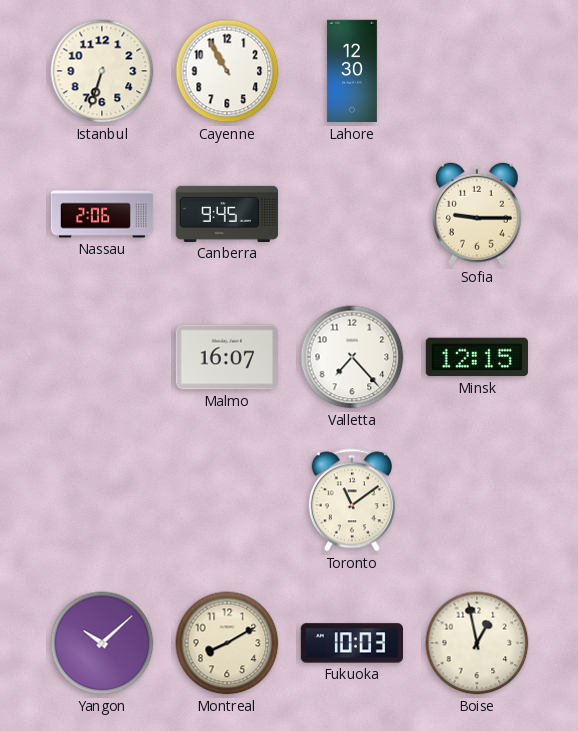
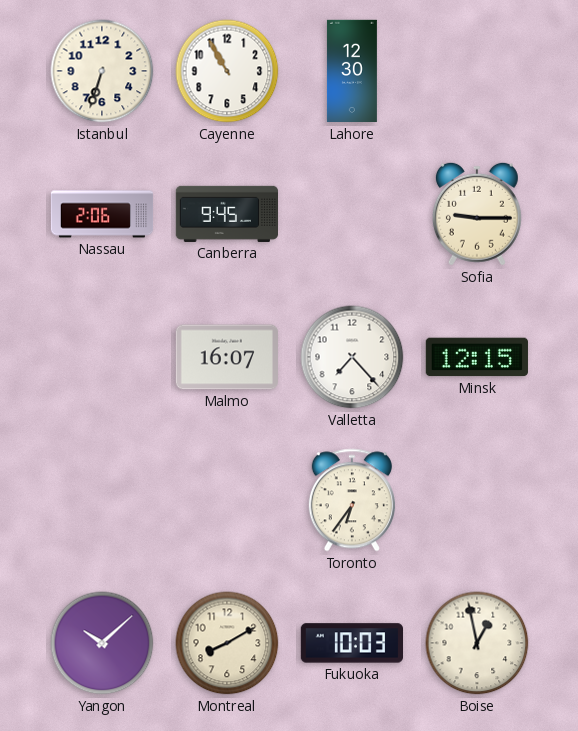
Toronto: 11:09 -> 6:36
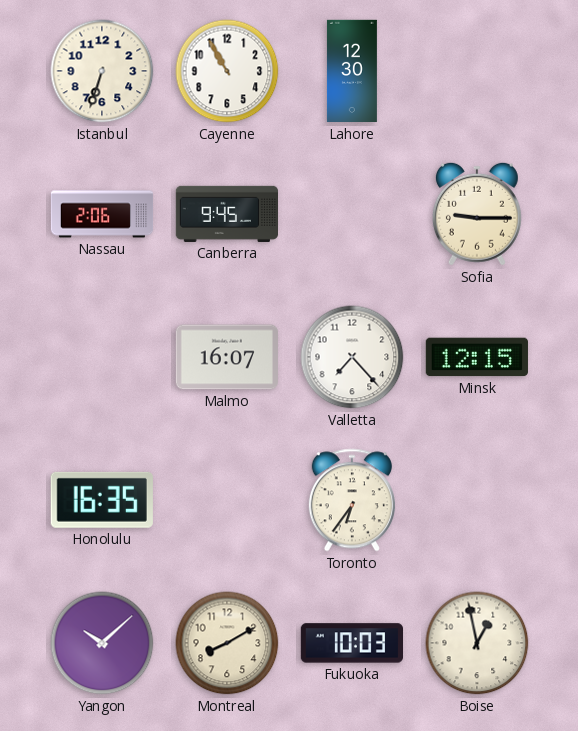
Honolulu: none -> 16:35
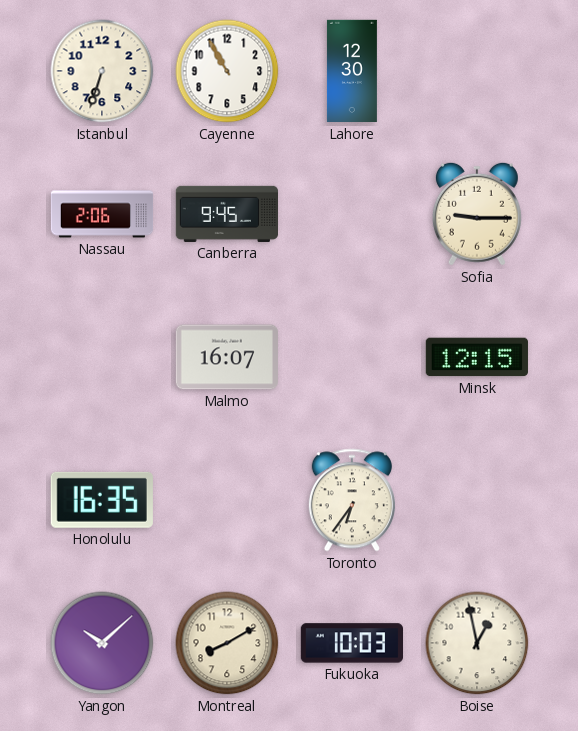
Valletta: 7:23 -> none
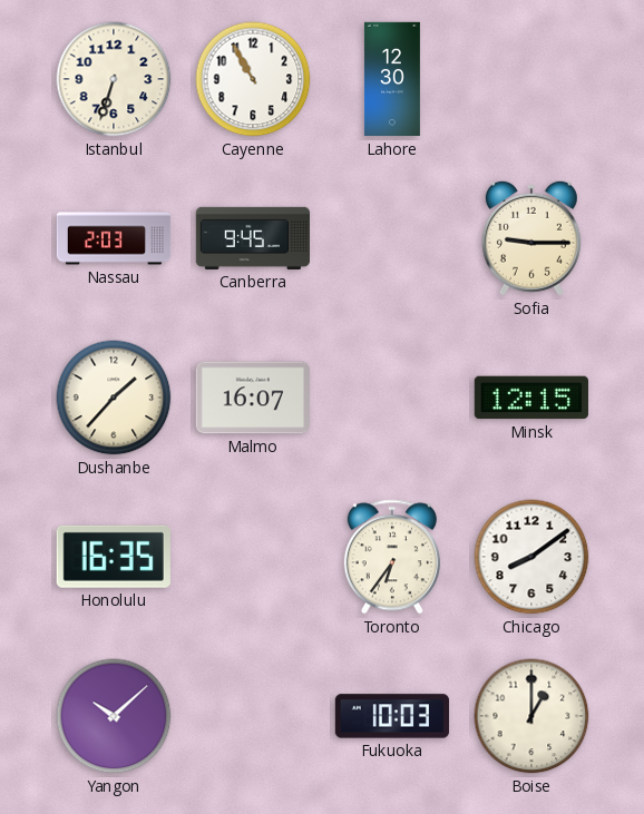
Nassau: 2:06 -> 2:03
Dushanbe: none -> 1:37
Chicago: none -> 8:09
Montreal: 8:10 -> none
Boise: 12:58 -> 1:00
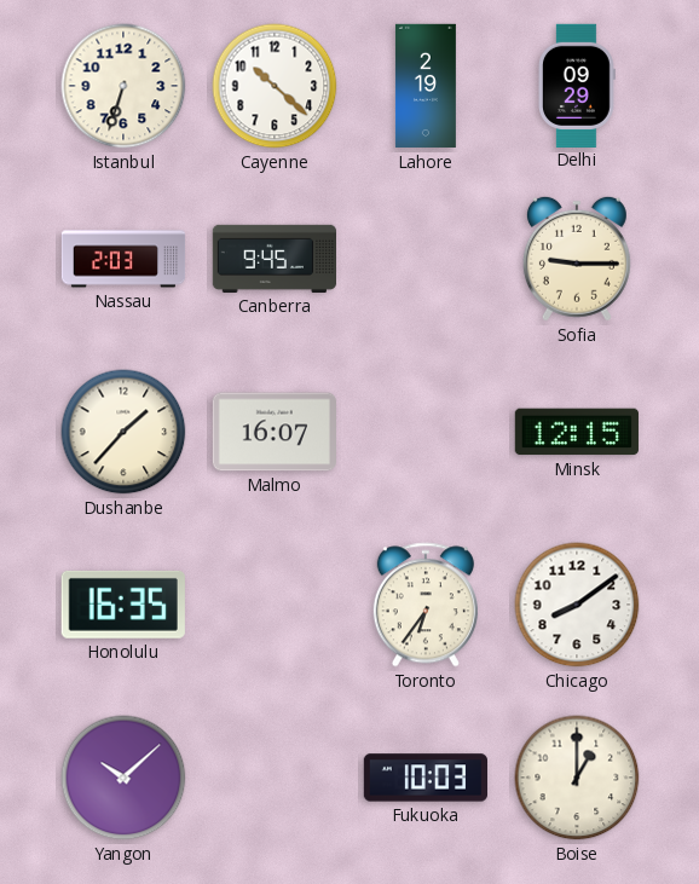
Cayenne: 10:55 -> 10:22
Lahore: 12:30 -> 2:19
Delhi: none -> 09:29
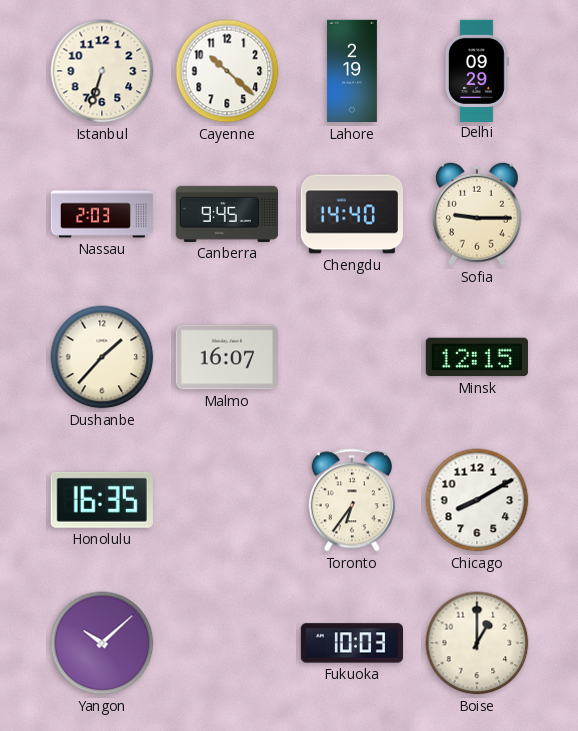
Chengdu: none -> 14:40
Chicago: 8:09 -> 8:10
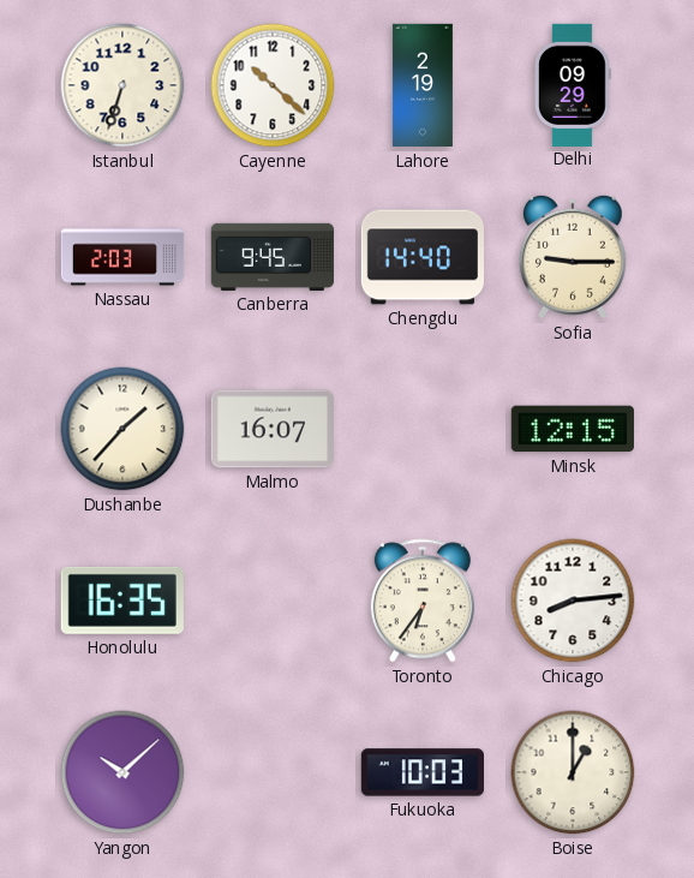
Chicago: 8:10 -> 8:14
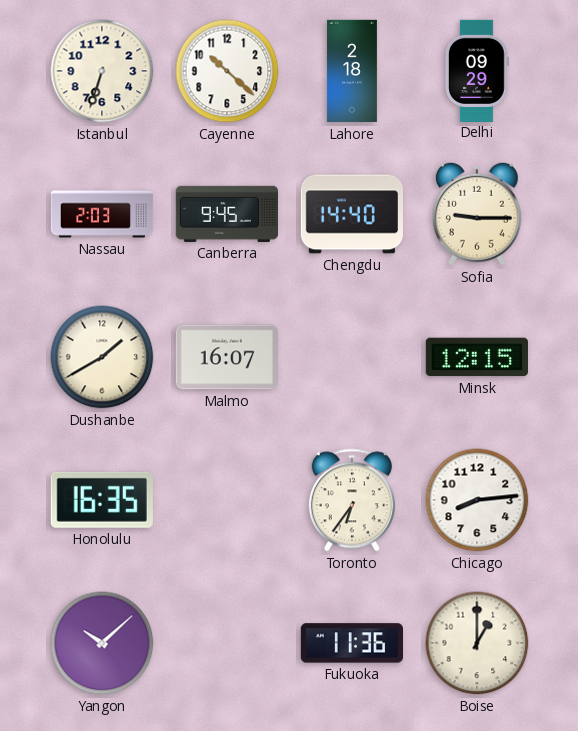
Lahore: 2:19 -> 2:18
Dushanbe: 1:37 -> 1:40
Fukuoka: 10:03 -> 11:36
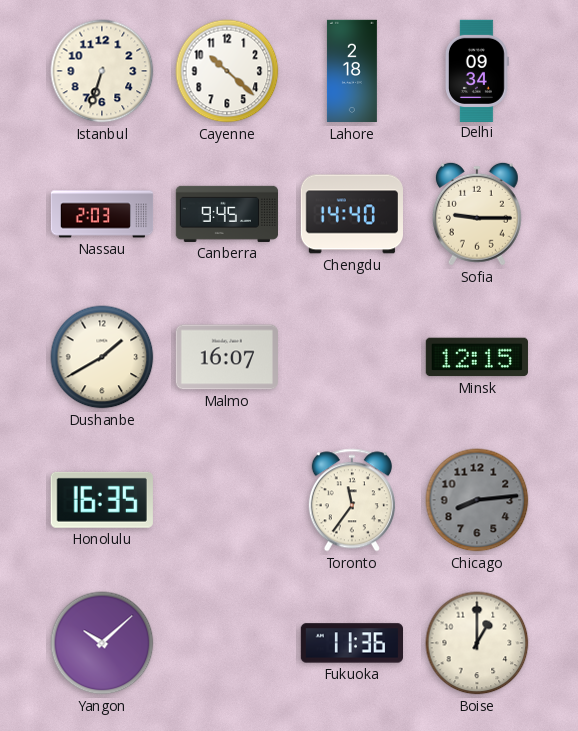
Delhi: 09:29 -> 09:34
Toronto: 6:36 -> 11:36
Chicago dial: white -> grey
